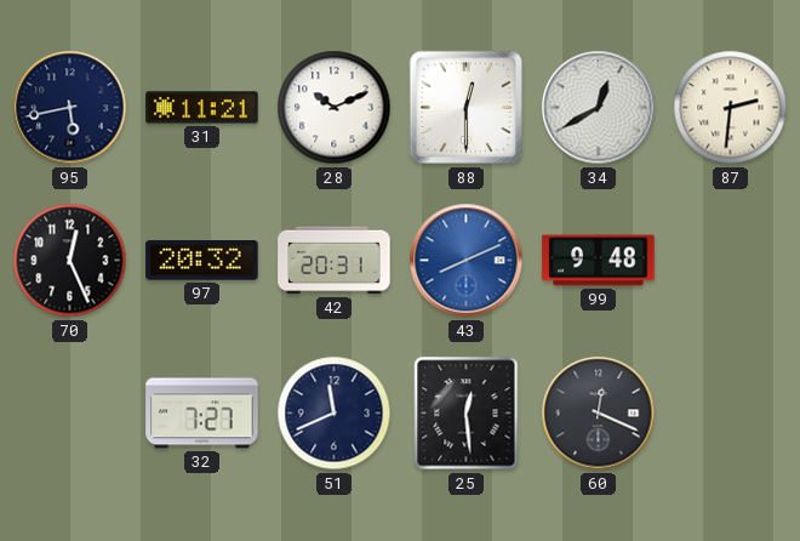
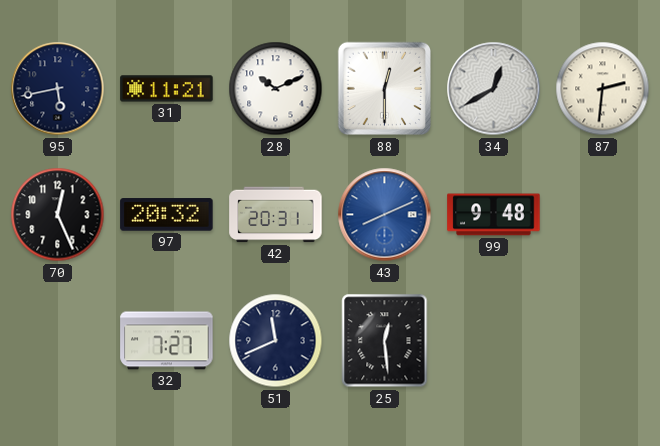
60: 12:19 -> none
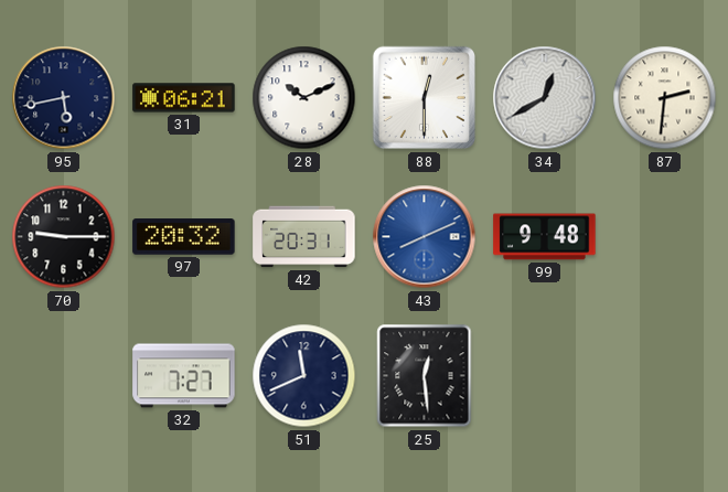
31: 11:21 -> 06:21
70: 12:26 -> 9:15
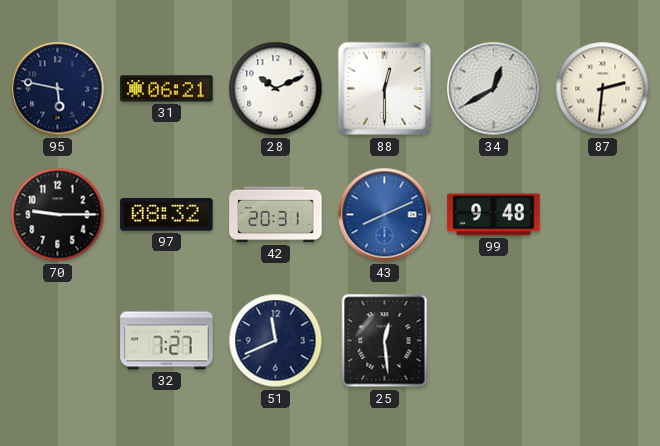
95: 5:43 -> 5:47
97: 20:32 -> 08:32
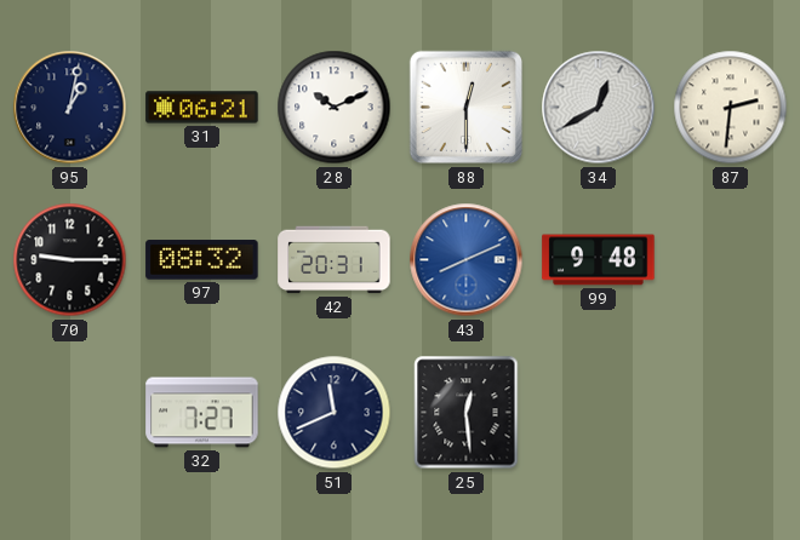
95: 5:47 -> 1:02
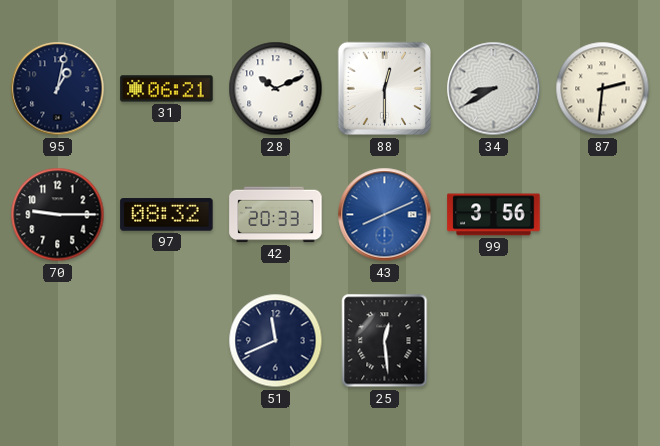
34: 12:40 -> 8:40
42: 20:31 -> 20:33
99: 9:48 -> 3:56
32: 7:27 -> none
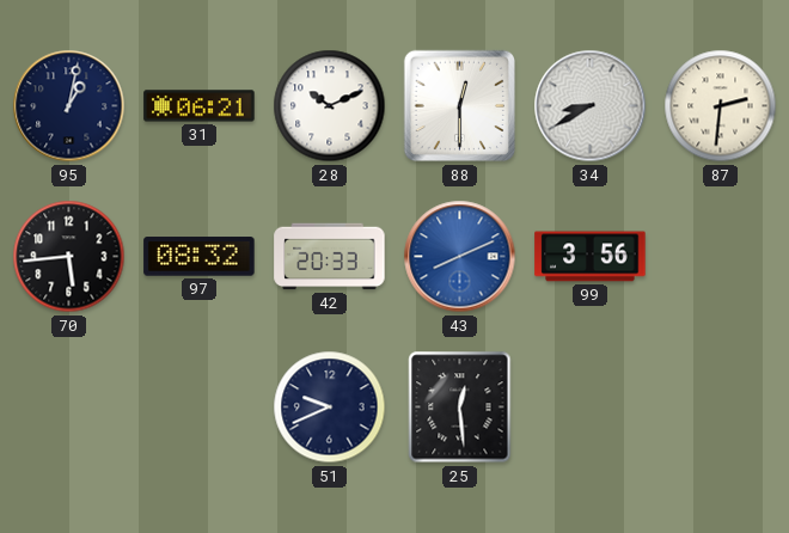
70: 9:15 -> 5:44
51: 11:41 -> 9:41
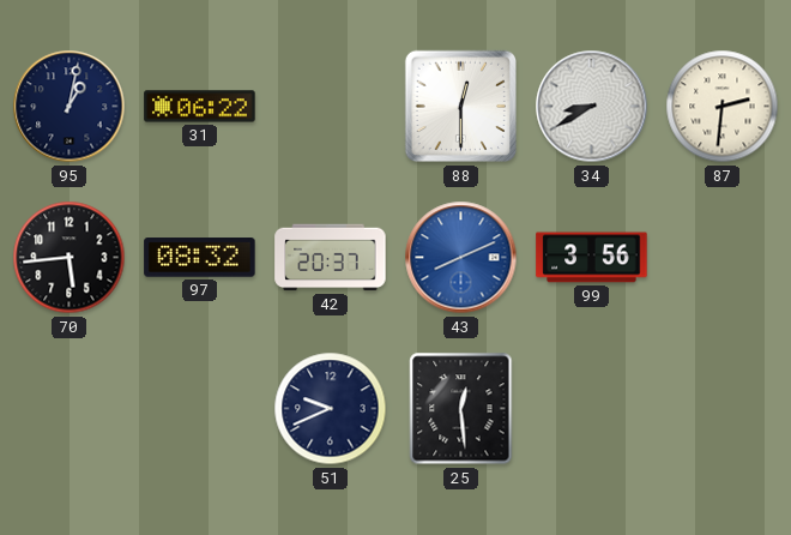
31: 06:21 -> 06:22
28: 10:11 -> none
42: 20:33 -> 20:37
